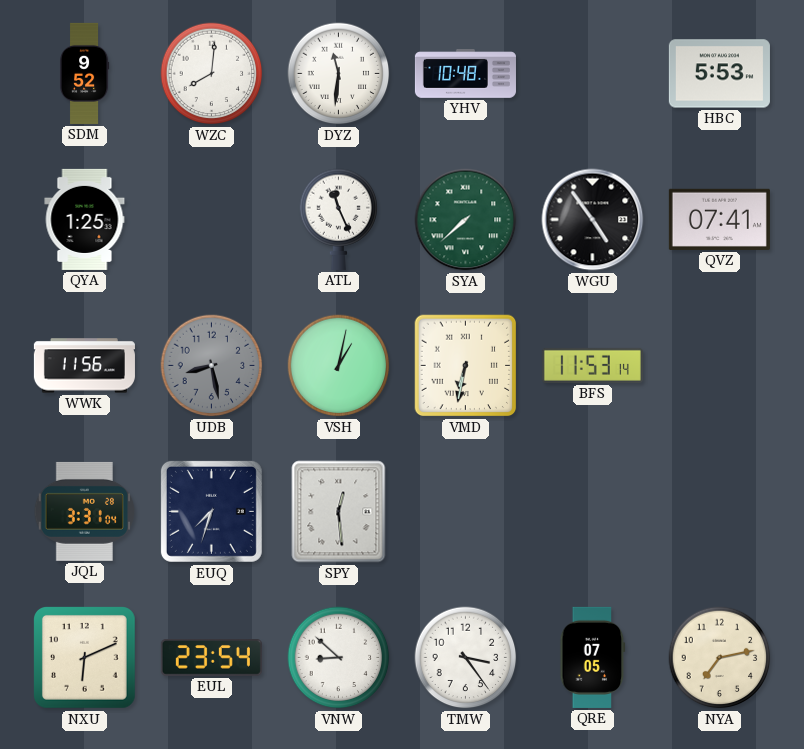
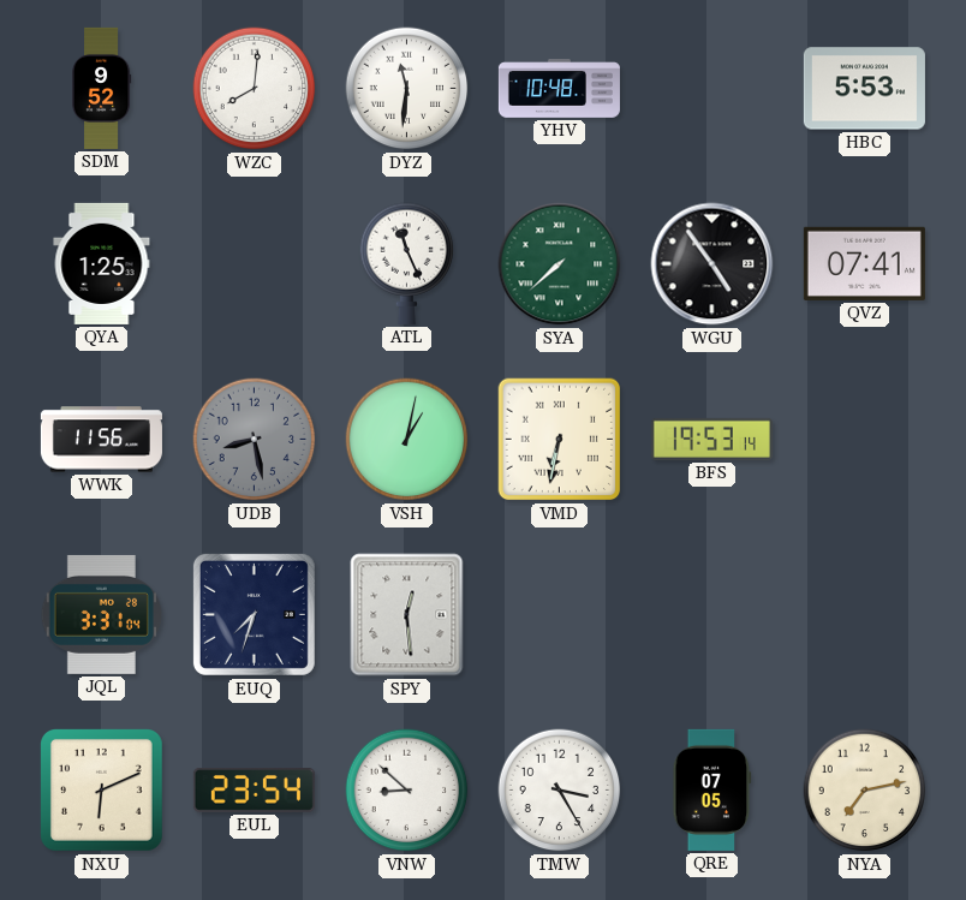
BFS: 11:53 -> 19:53
TMW: 3:24 -> 3:25
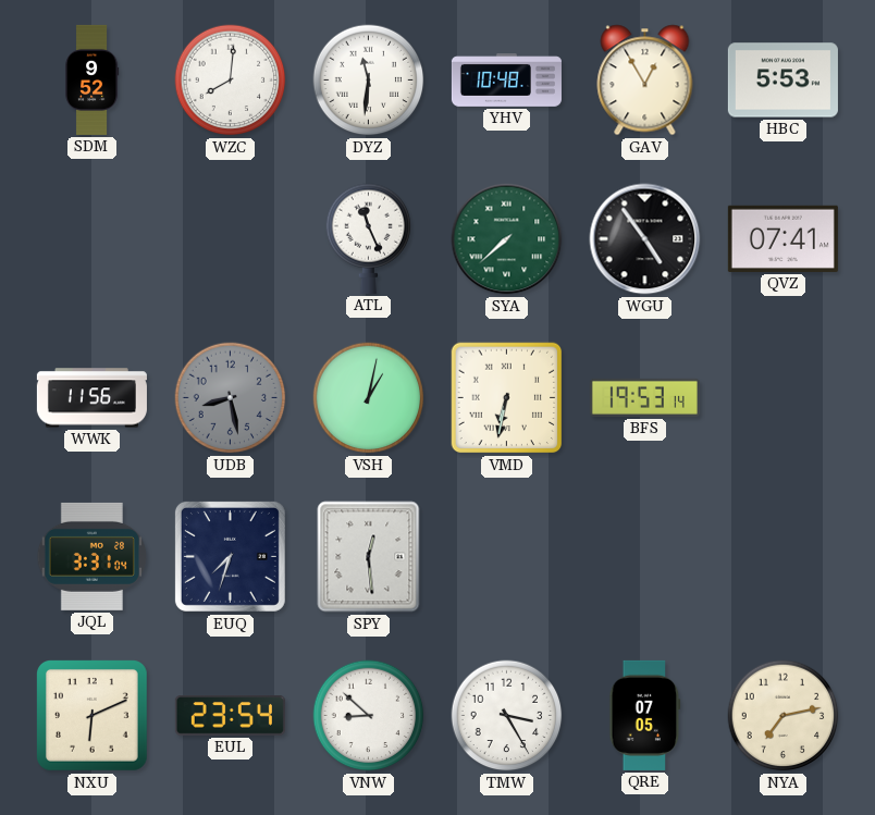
GAV: none -> 12:55
QYA: 1:25 -> none
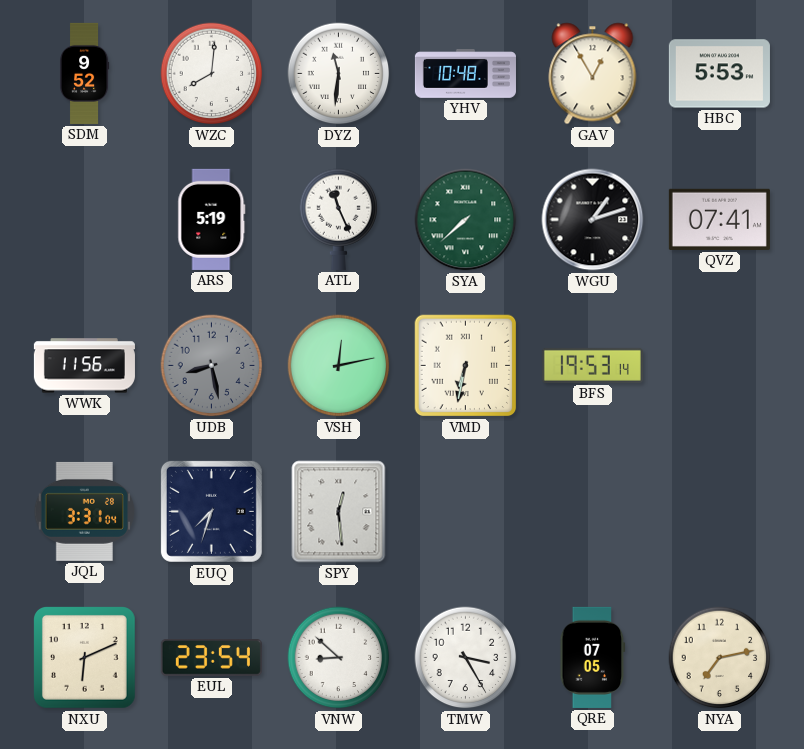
ARS: none -> 5:19
WGU: 4:54 -> 1:12
VSH: 1:02 -> 12:13
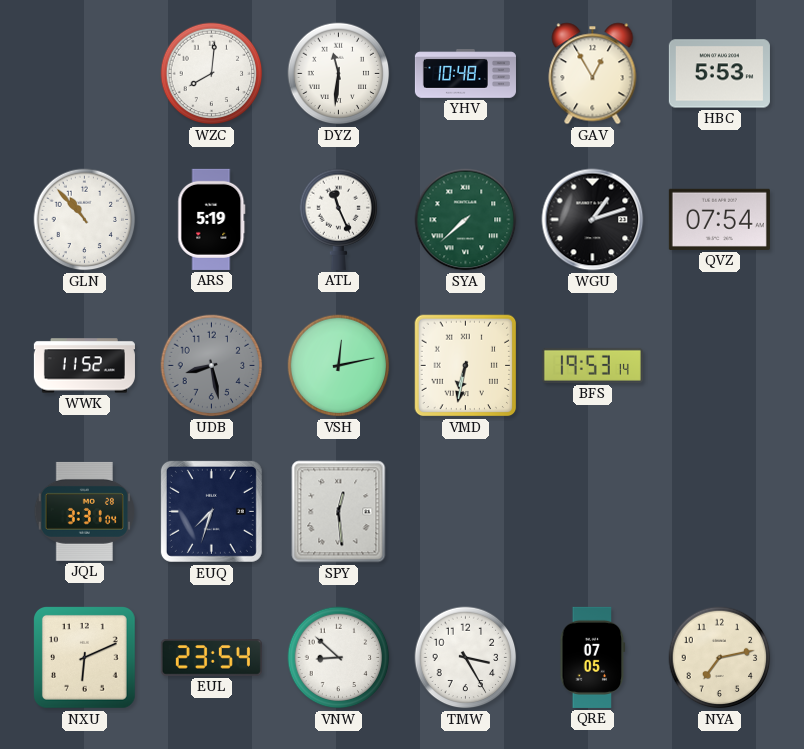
SDM: 9:52 -> none
GLN: none -> 10:53
QVZ: 07:41 -> 07:54
WWK: 11:56 -> 11:52
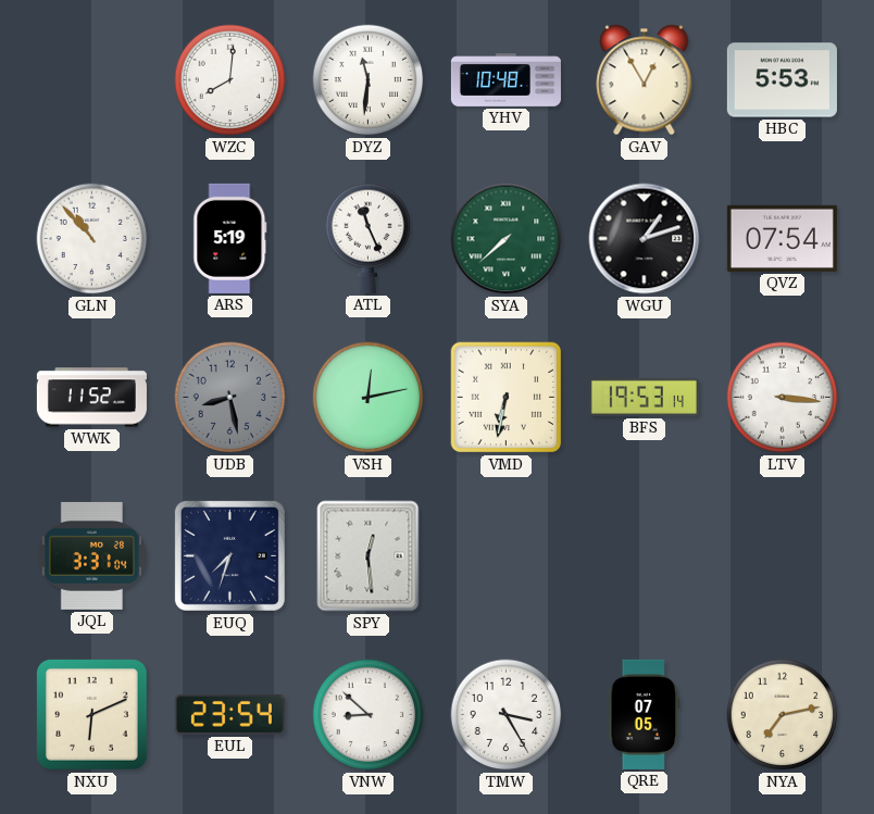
LTV: none -> 3:16
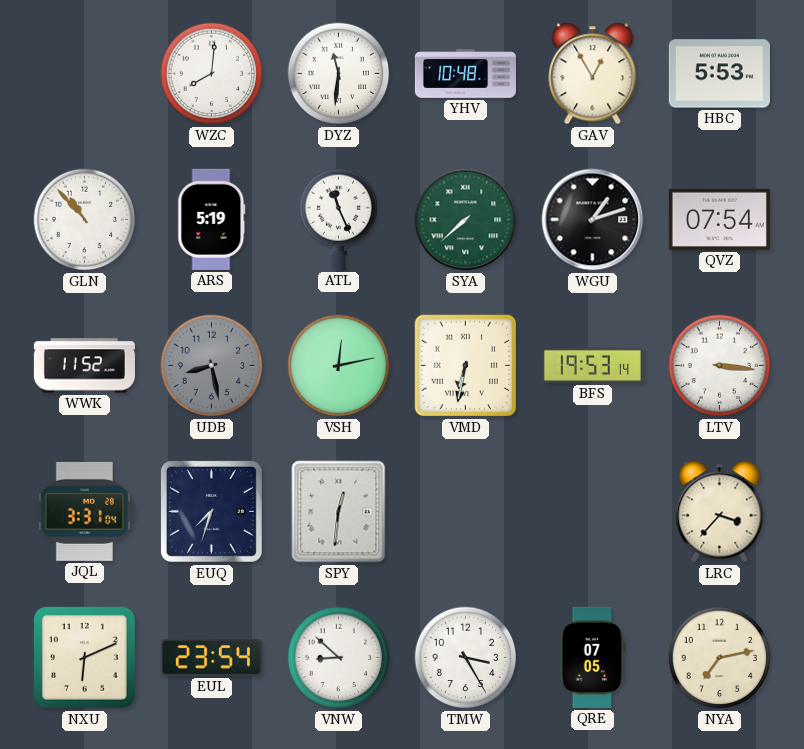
SPY: 12:29 -> 12:31
LRC: none -> 3:37
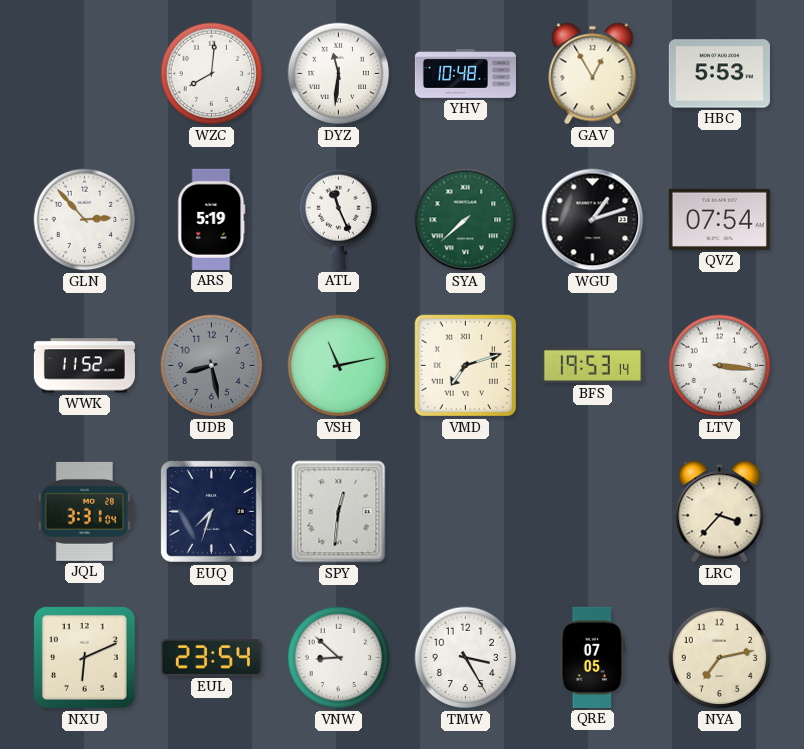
GLN: 10:53 -> 2:53
VSH: 12:13 -> 11:13
VMD: 6:32 -> 7:12
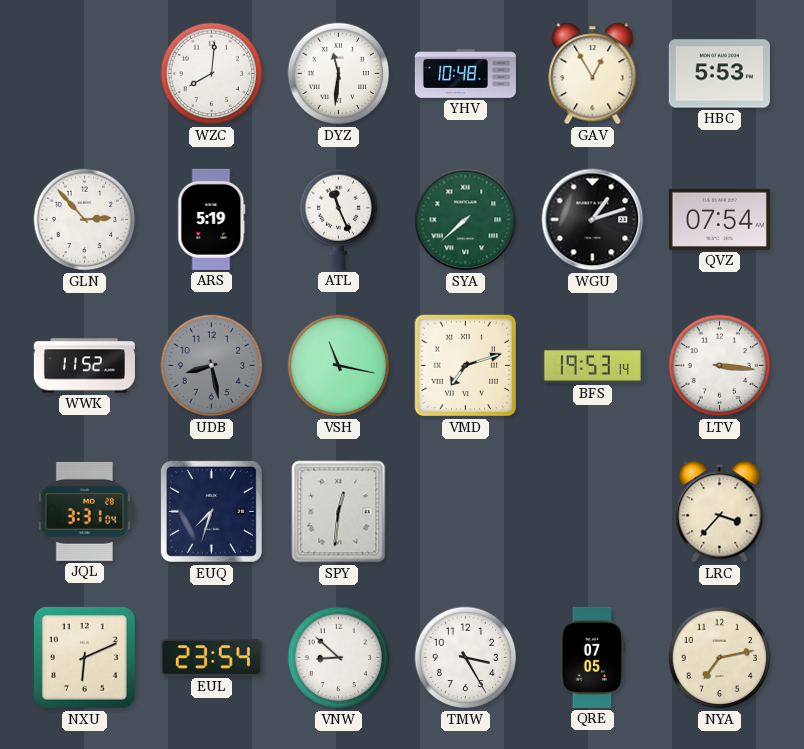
VSH: 11:13 -> 11:17
